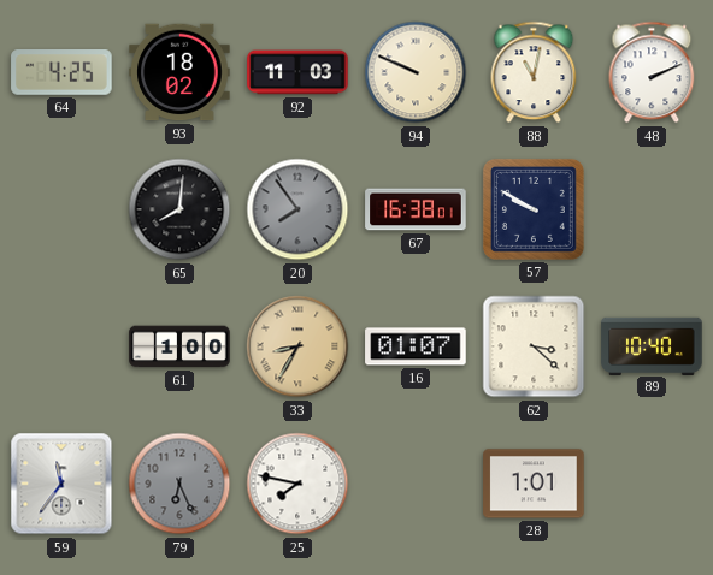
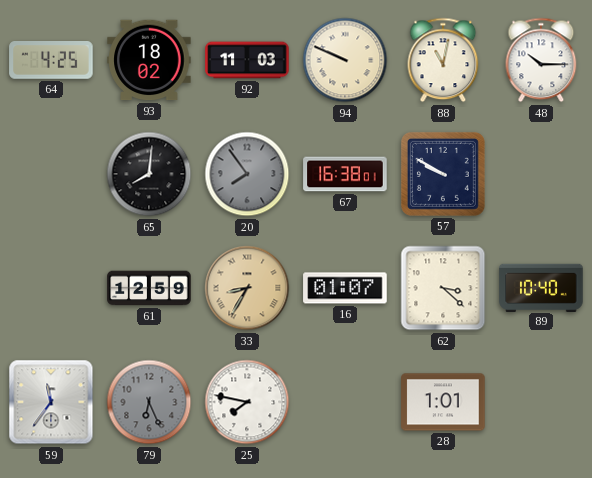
48: 2:11 -> 10:15
61: 1:00 -> 12:59
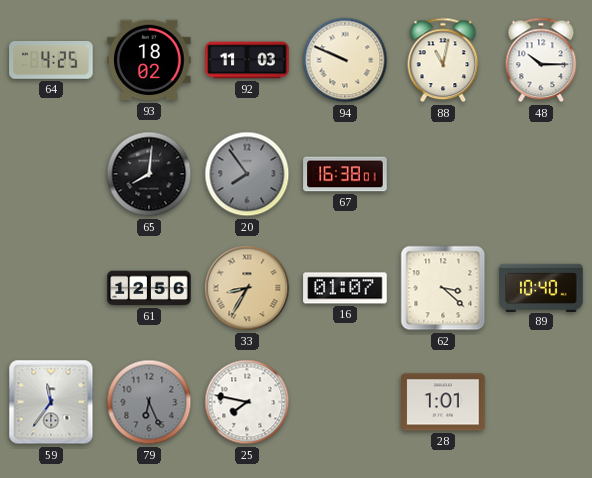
57: 9:50 -> none
61: 12:59 -> 12:56
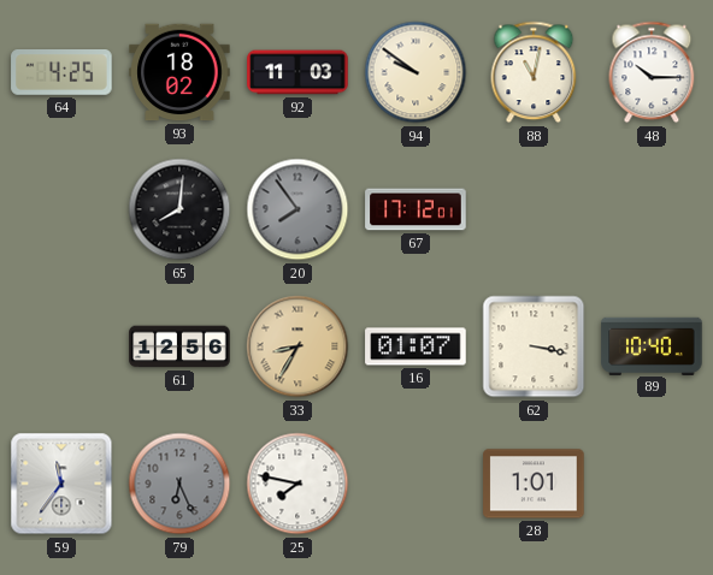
94: 9:49 -> 9:51
67: 16:38 -> 17:12
62: 3:22 -> 3:17
